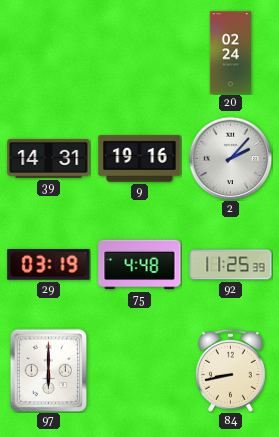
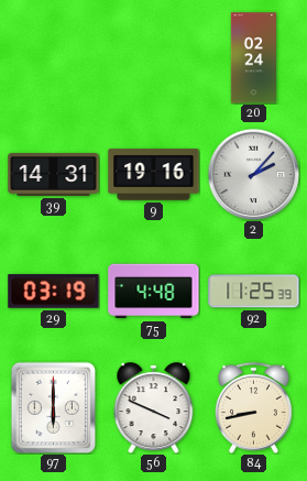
56: none -> 3:49
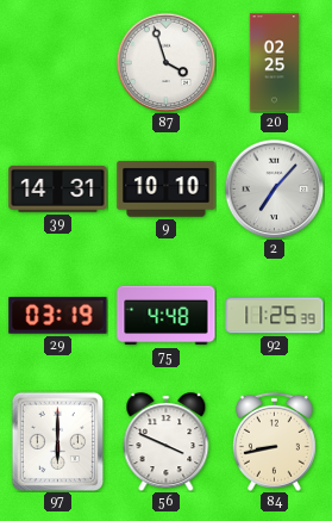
87: none -> 3:57
20: 02:24 -> 02:25
9: 19:16 -> 10:10
2: 2:07 -> 7:07
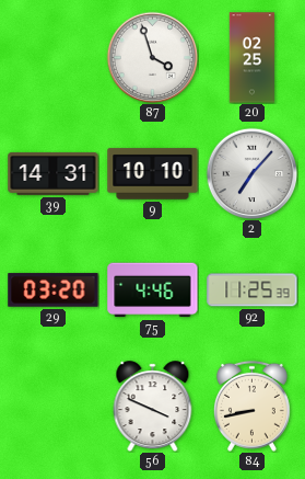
29: 03:19 -> 03:20
75: 4:48 -> 4:46
97: 6:00 -> none
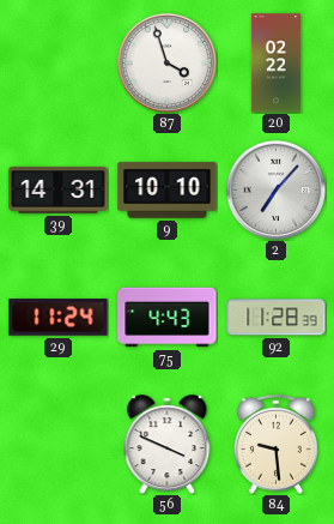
20: 02:25 -> 02:22
29: 03:20 -> 11:24
75: 4:46 -> 4:43
92: 11:25 -> 11:28
84: 8:43 -> 9:29
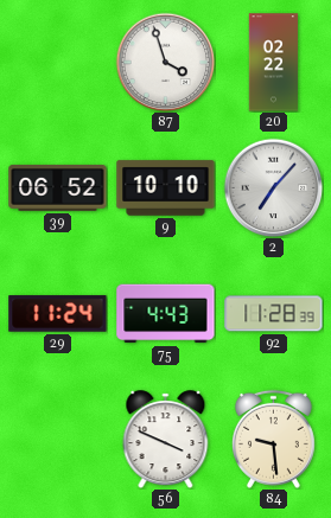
39: 14:31 -> 06:52
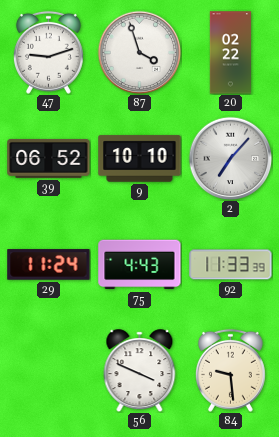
47: none -> 9:12
92: 11:28 -> 11:33
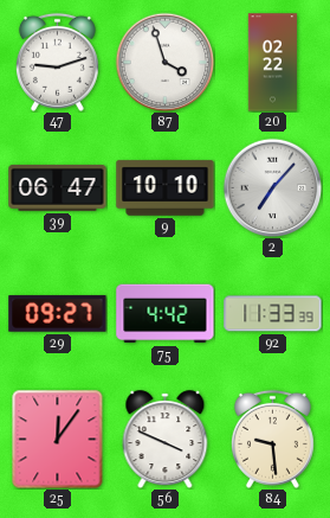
39: 06:52 -> 06:47
29: 11:24 -> 09:27
75: 4:43 -> 4:42
25: none -> 12:06
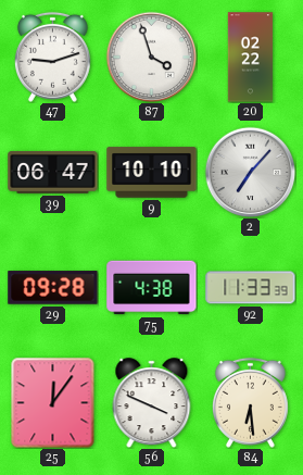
29: 09:27 -> 09:28
75: 4:42 -> 4:38
84: 9:29 -> 6:29
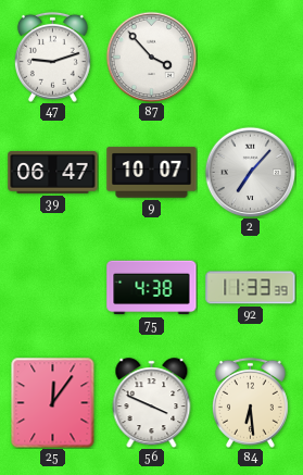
87: 3:57 -> 3:53
20: 02:22 -> none
9: 10:10 -> 10:07
29: 09:28 -> none
